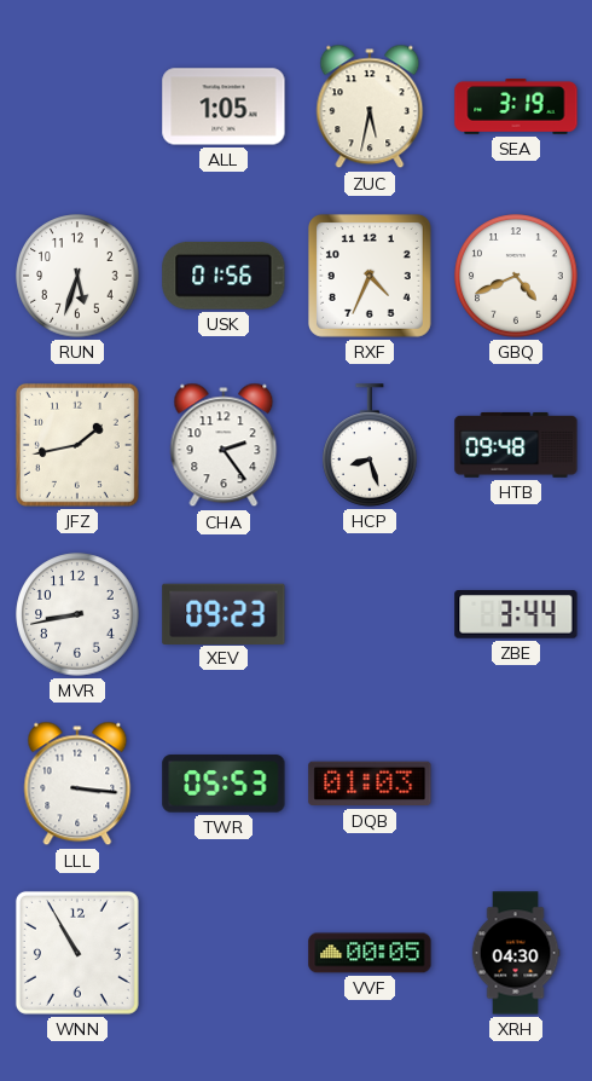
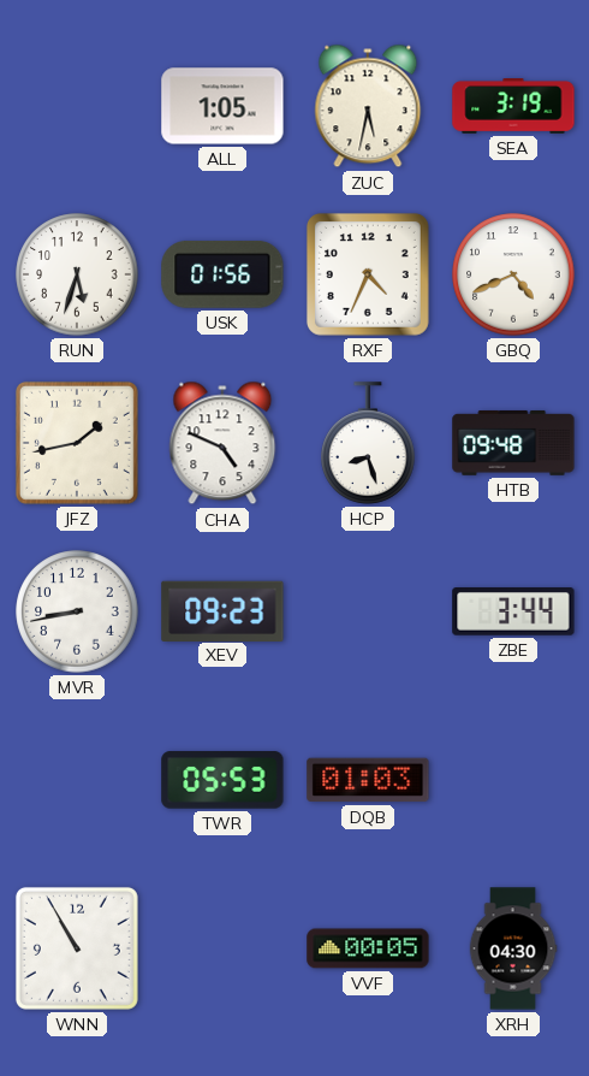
CHA: 2:24 -> 4:49
LLL: 3:16 -> none
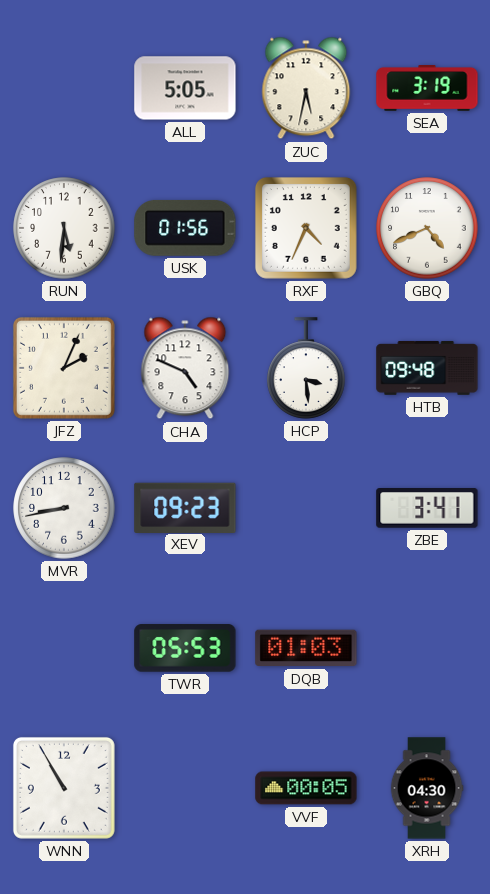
ALL: 1:05 -> 5:05
RUN: 5:33 -> 5:31
JFZ: 1:43 -> 2:04
HCP: 8:27 -> 3:29
ZBE: 3:44 -> 3:41
